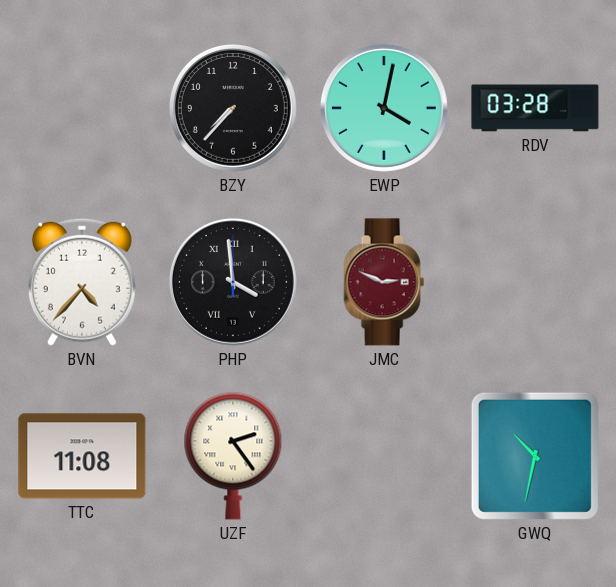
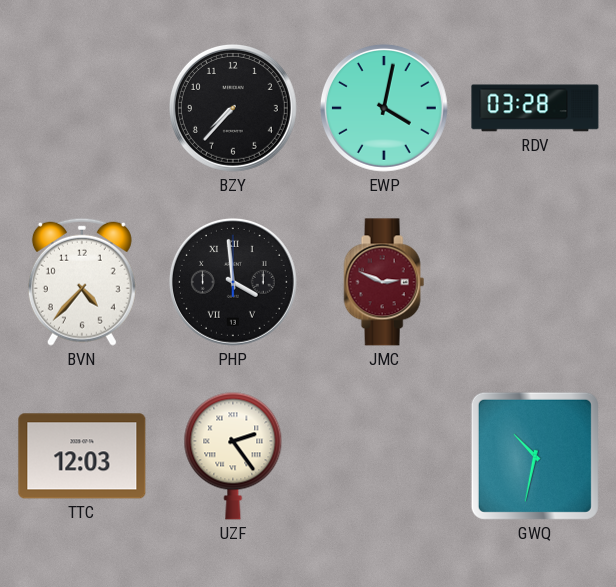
TTC: 11:08 -> 12:03
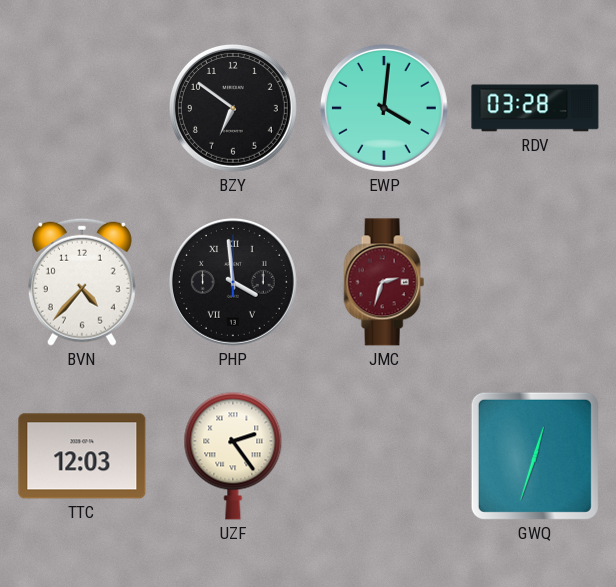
BZY: 7:37 -> 6:51
EWP: 4:02 -> 4:01
JMC: 2:49 -> 2:33
GWQ: 10:32 -> 12:33
